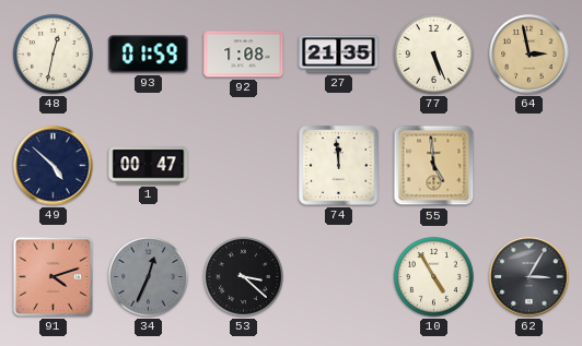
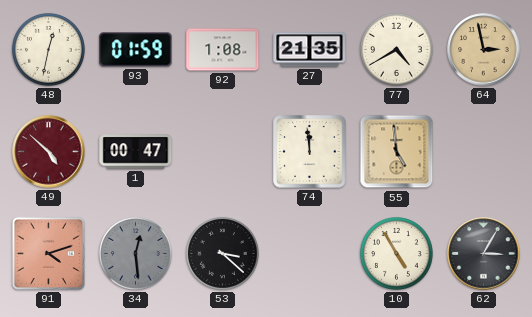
77: 5:26 -> 4:40
49 dial: navy -> burgundy
34: 12:34 -> 12:29
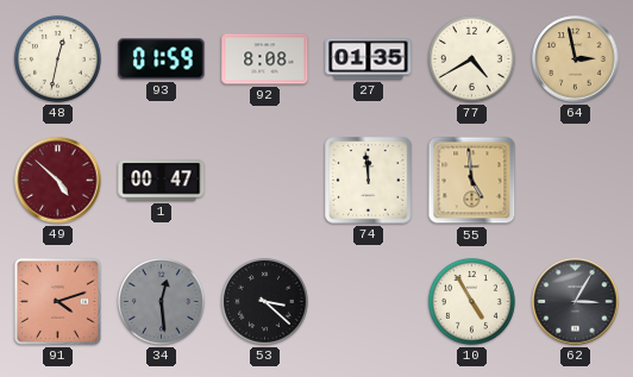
92: 1:08 -> 8:08
27: 21:35 -> 01:35
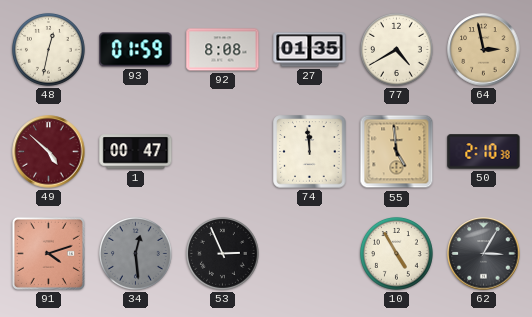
50: none -> 2:10
53: 3:22 -> 2:56
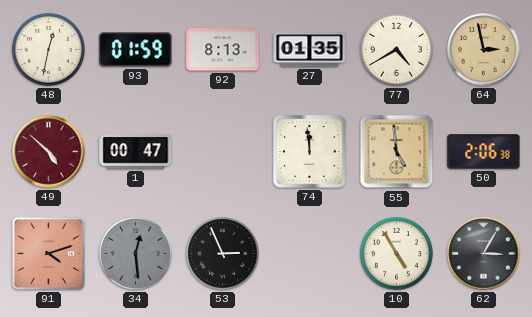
92: 8:08 -> 8:13
50: 2:10 -> 2:06
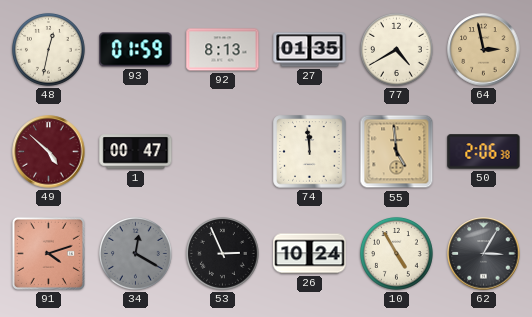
34: 12:29 -> 12:20
26: none -> 10:24
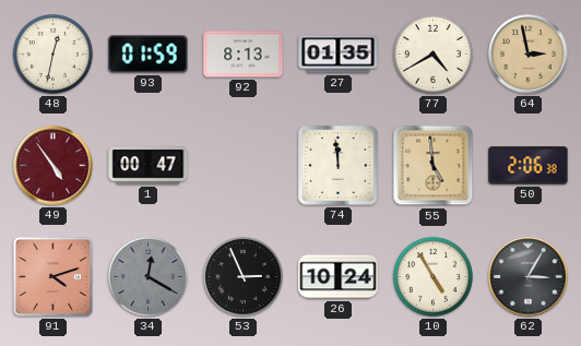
49: 4:52 -> 4:54
